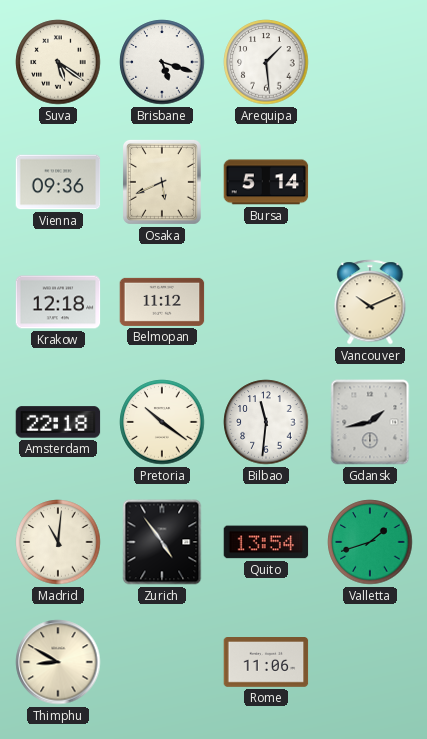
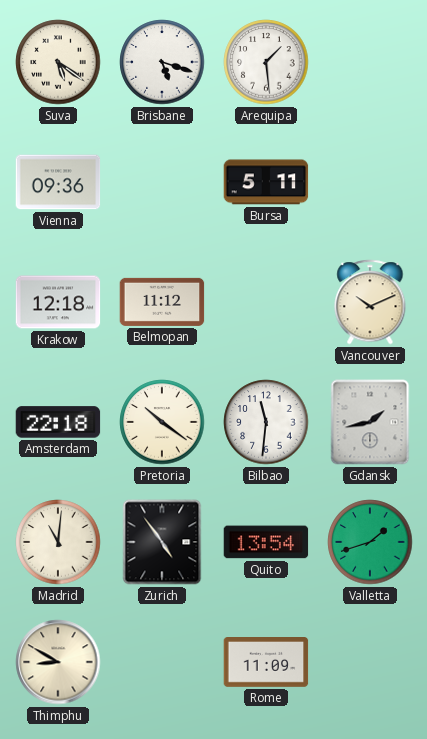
Osaka: 5:41 -> none
Bursa: 5:14 -> 5:11
Rome: 11:06 -> 11:09
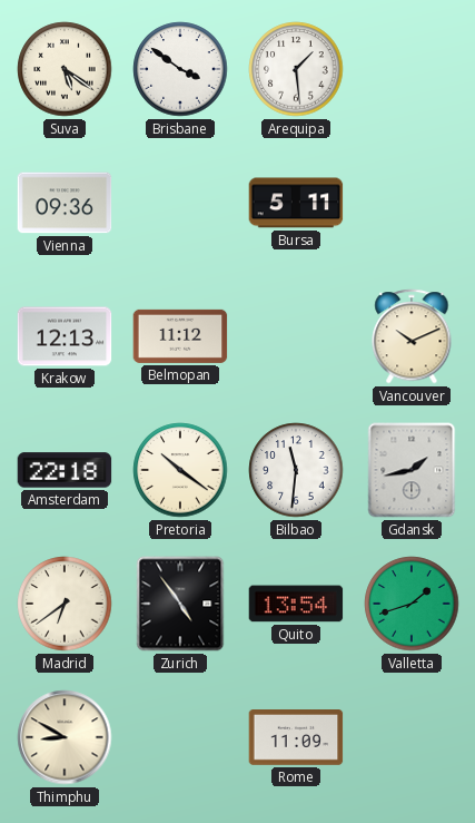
Brisbane: 5:18 -> 3:51
Krakow: 12:18 -> 12:13
Madrid: 11:01 -> 6:39
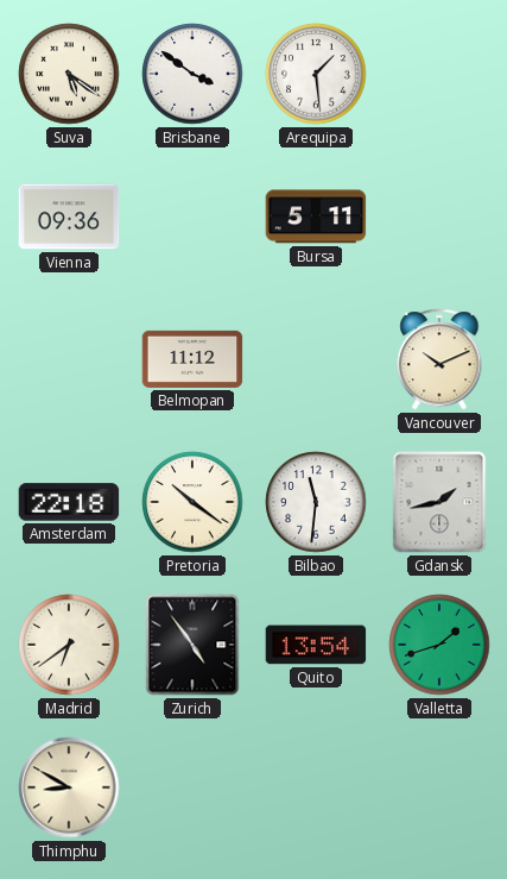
Krakow: 12:13 -> none
Rome: 11:09 -> none
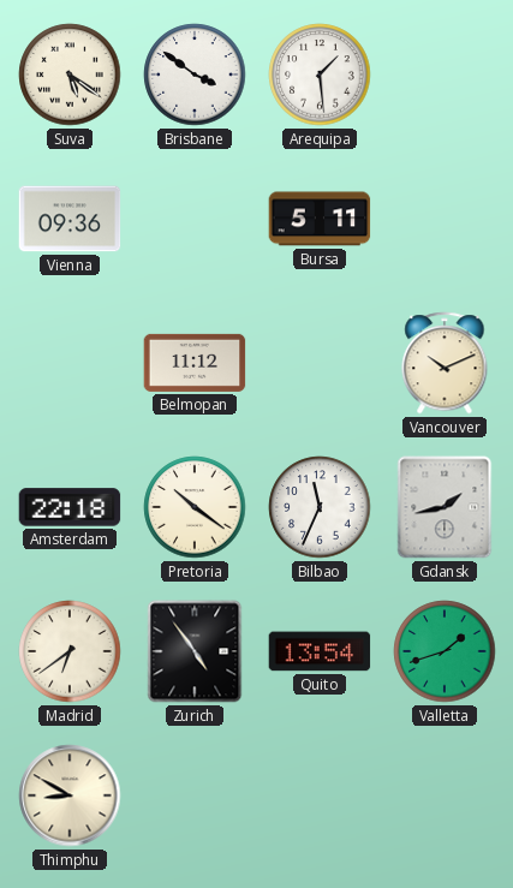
Bilbao: 11:31 -> 11:34
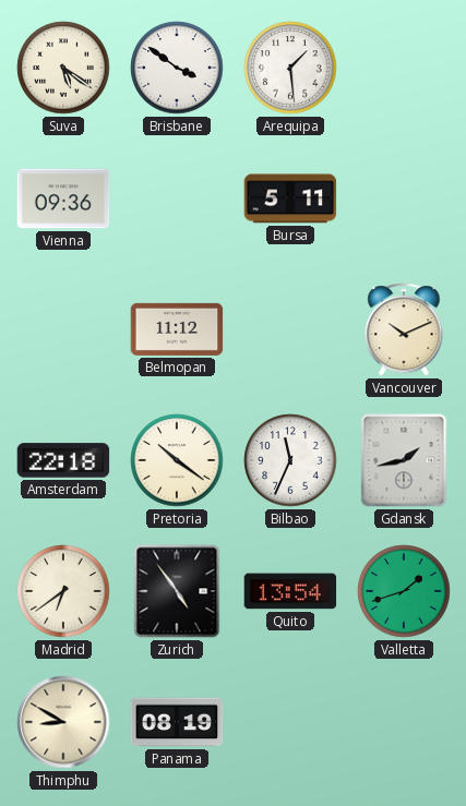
Panama: none -> 08:19
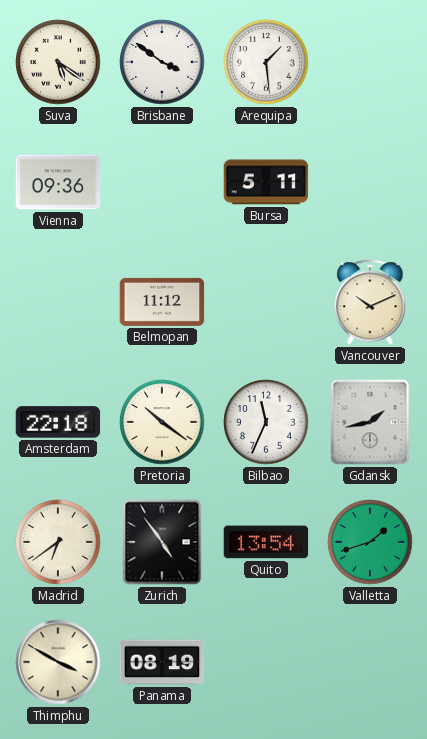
Thimphu: 8:50 -> 3:50
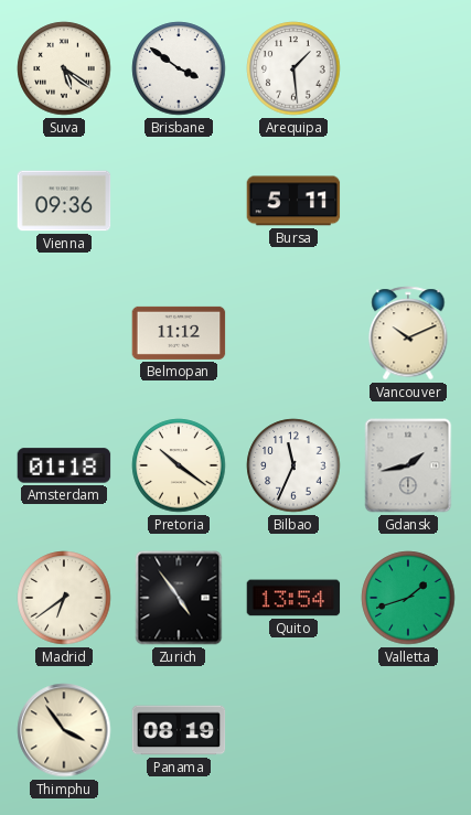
Amsterdam: 22:18 -> 01:18
Thimphu: 3:50 -> 3:54
